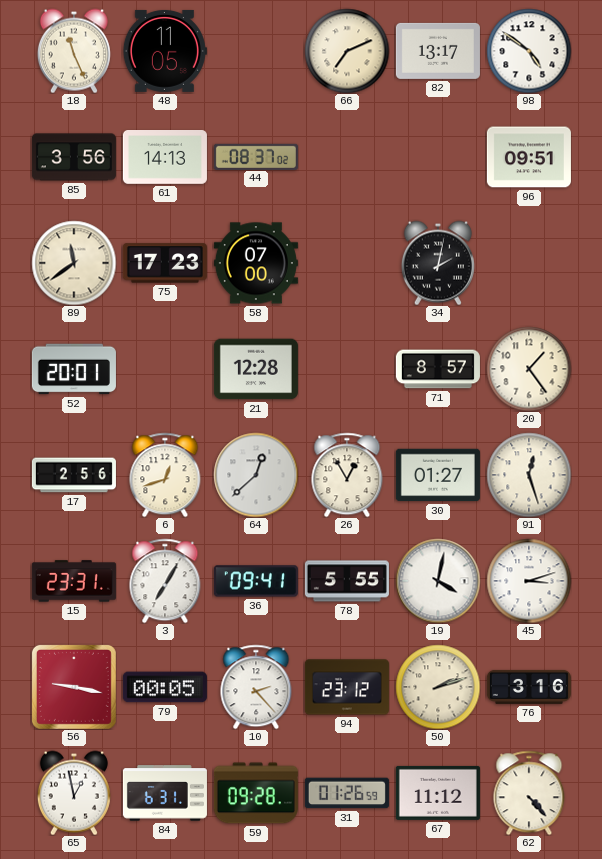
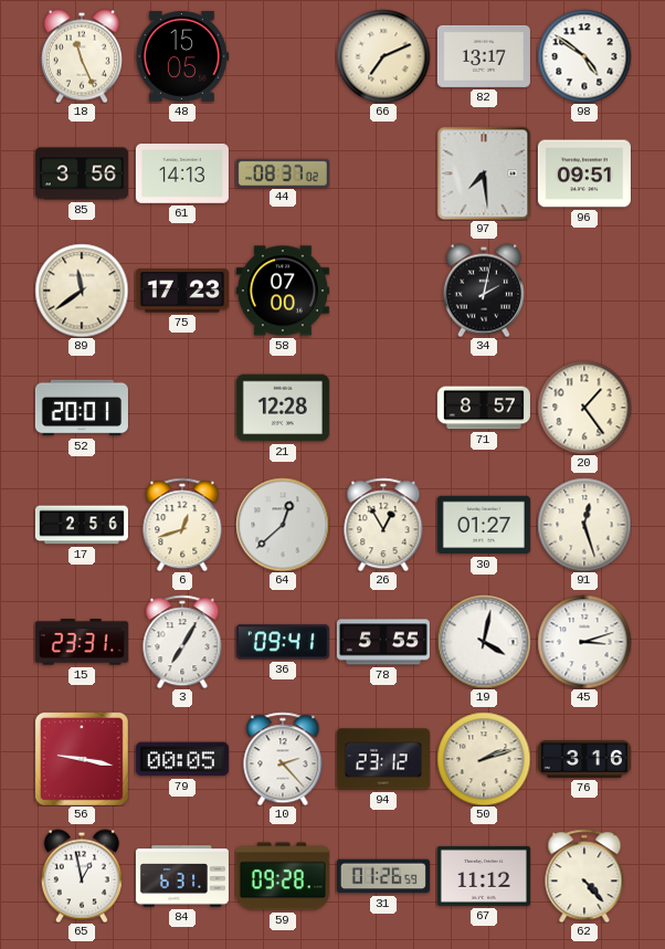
48: 11:05 -> 15:05
97: none -> 7:29
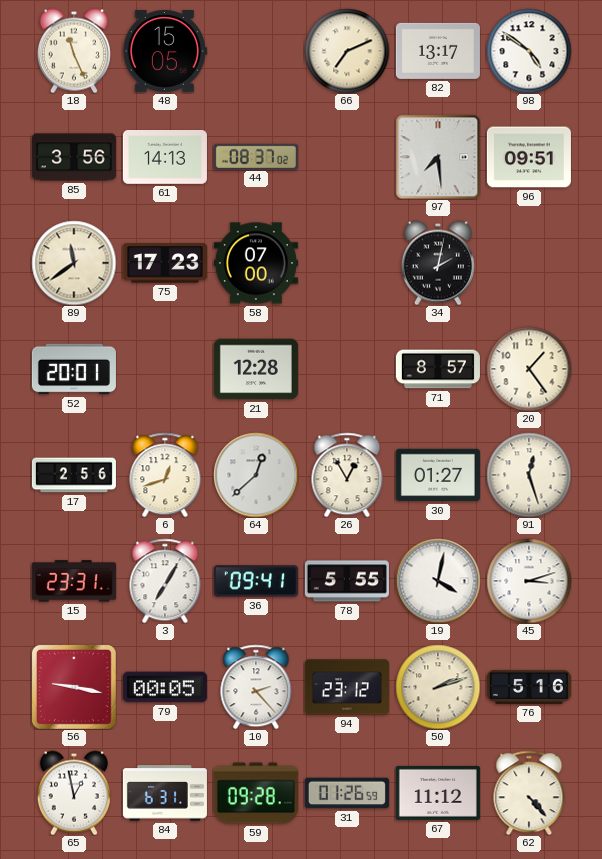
76: 3:16 -> 5:16
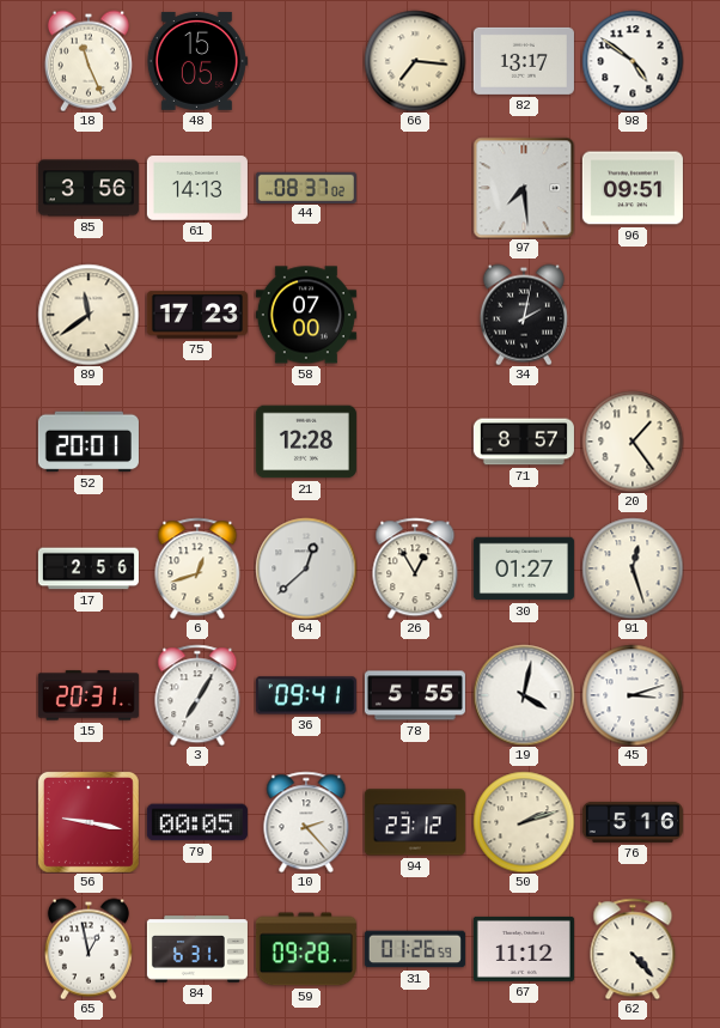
66: 7:11 -> 7:16
15: 23:31 -> 20:31
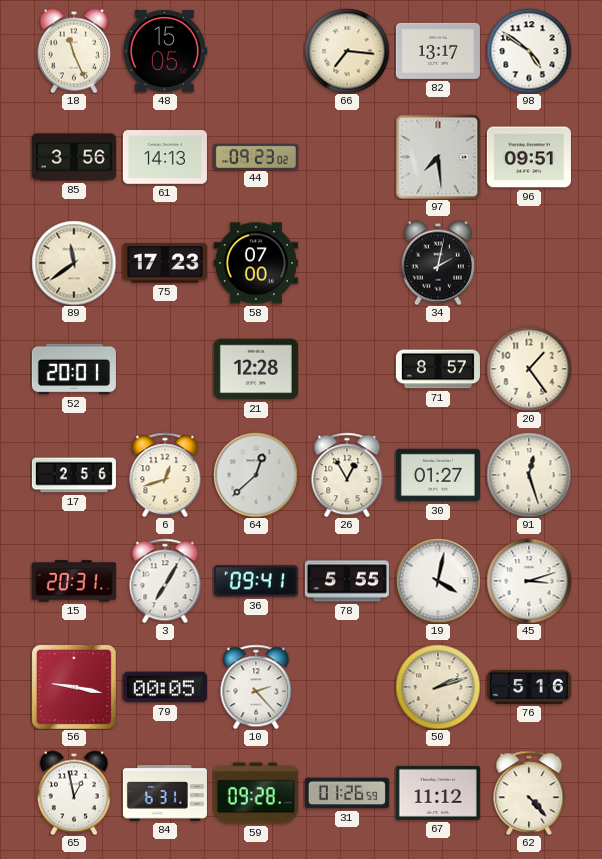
44: 08:37 -> 09:23
94: 23:12 -> none
